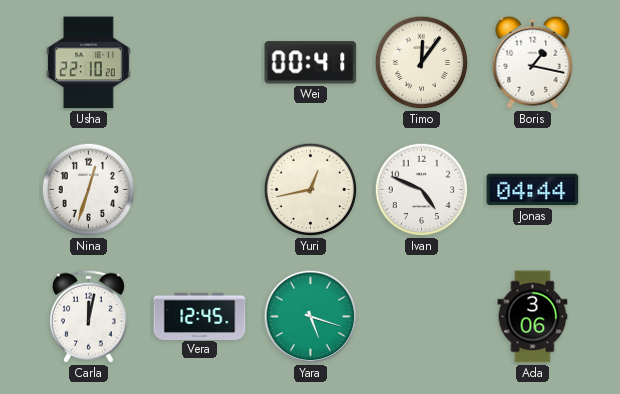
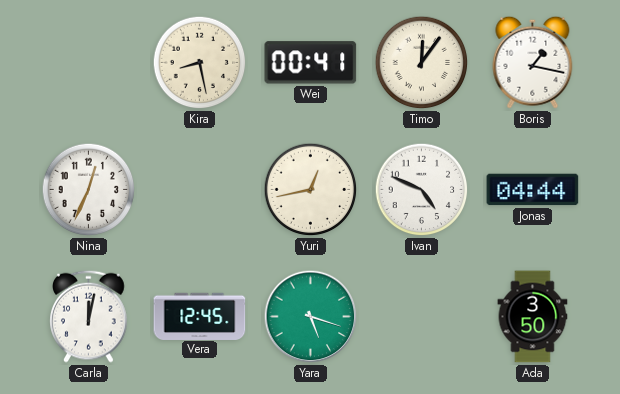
Usha: 22:10 -> none
Kira: none -> 8:28
Nina: 12:33 -> 12:34
Ada: 3:06 -> 3:50
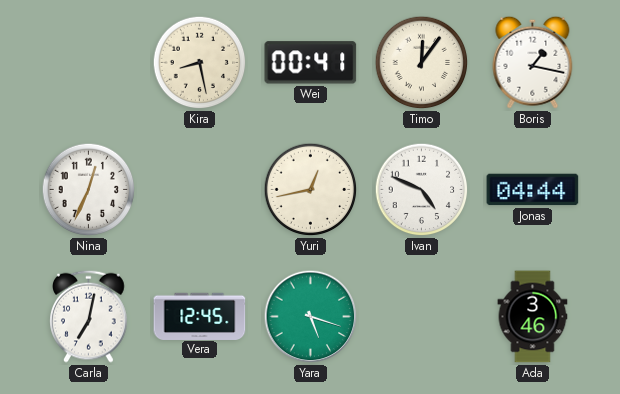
Carla: 12:02 -> 7:02
Ada: 3:50 -> 3:46
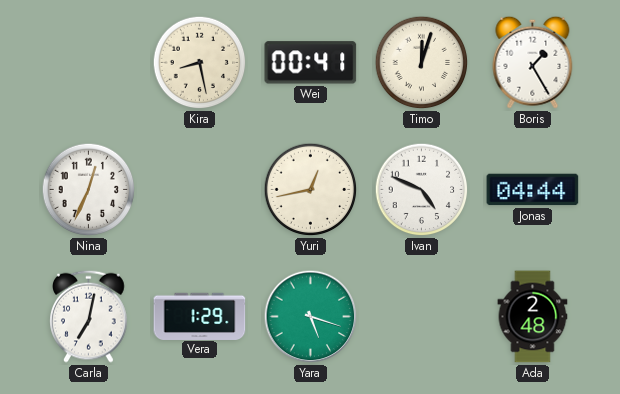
Timo: 12:06 -> 12:03
Boris: 1:17 -> 1:25
Vera: 12:45 -> 1:29
Ada: 3:46 -> 2:48
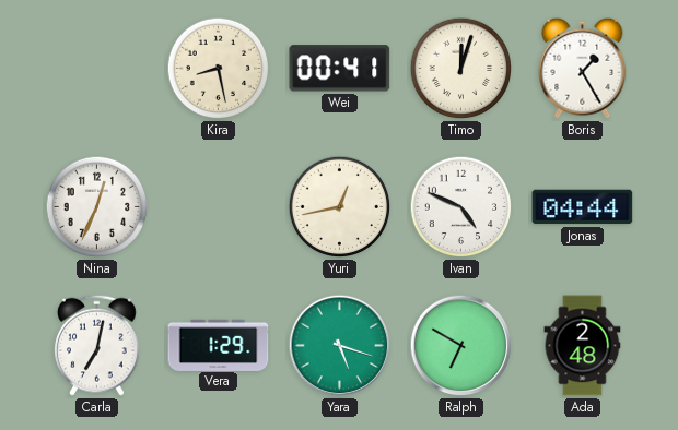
Ralph: none -> 6:50
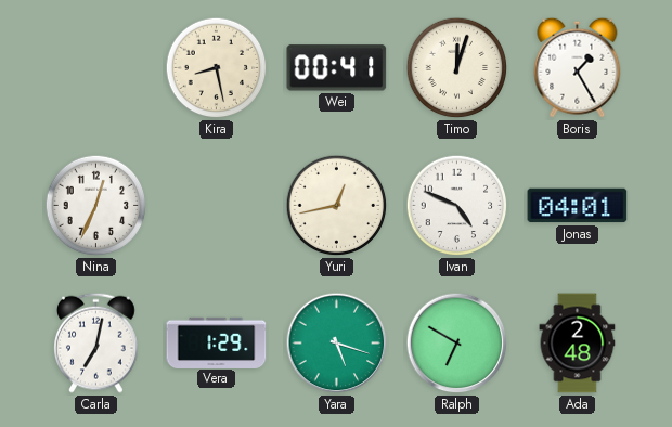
Jonas: 04:44 -> 04:01
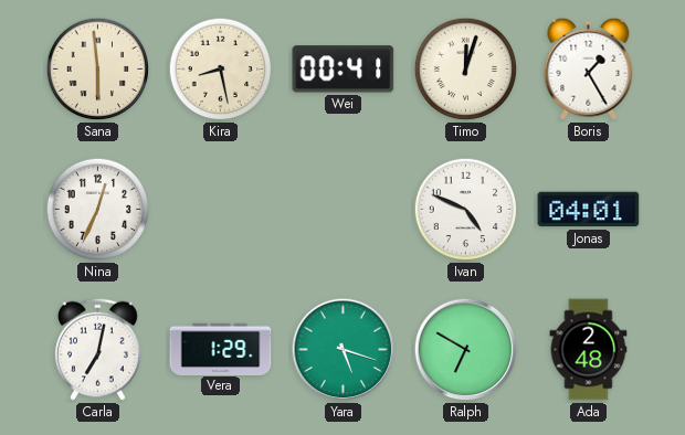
Sana: none -> 5:59
Yuri: 12:43 -> none
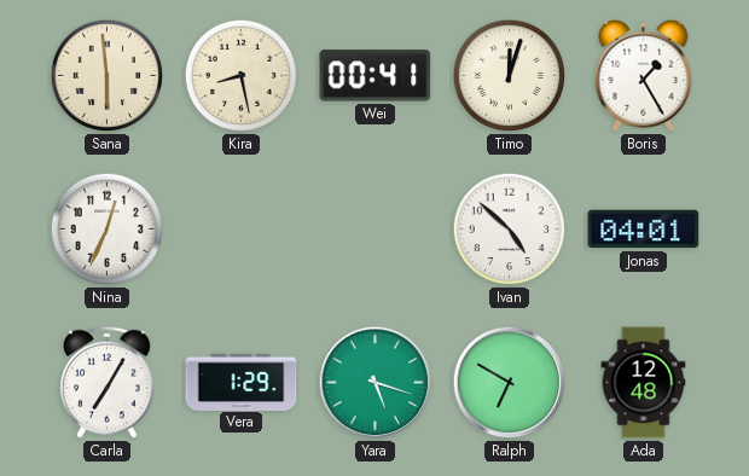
Ivan: 4:49 -> 4:52
Carla: 7:02 -> 7:05
Ada: 2:48 -> 12:48
